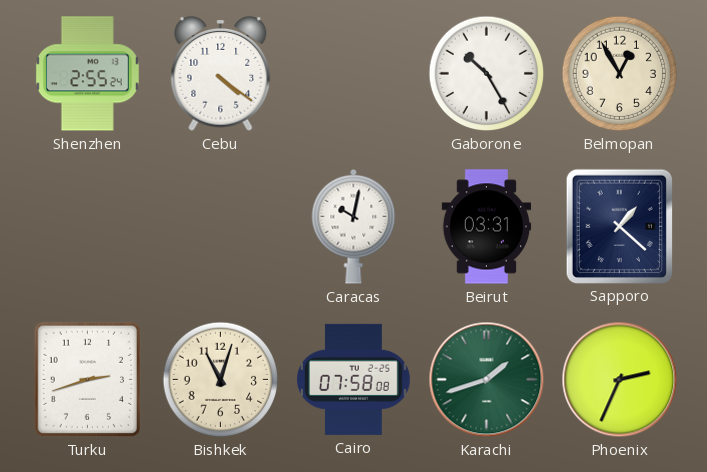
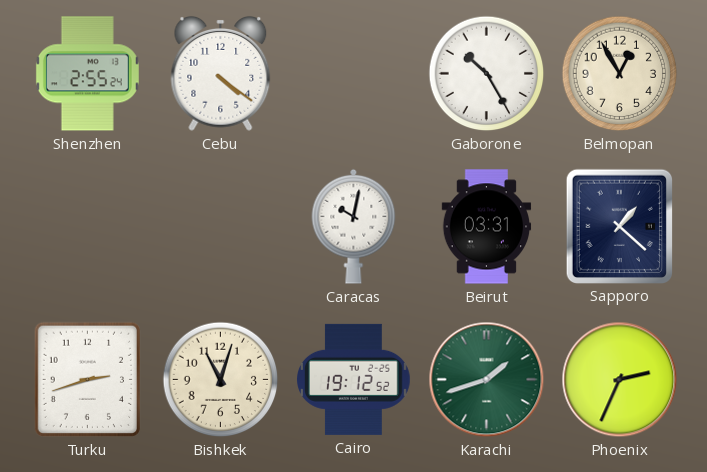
Cairo: 07:58 -> 19:12
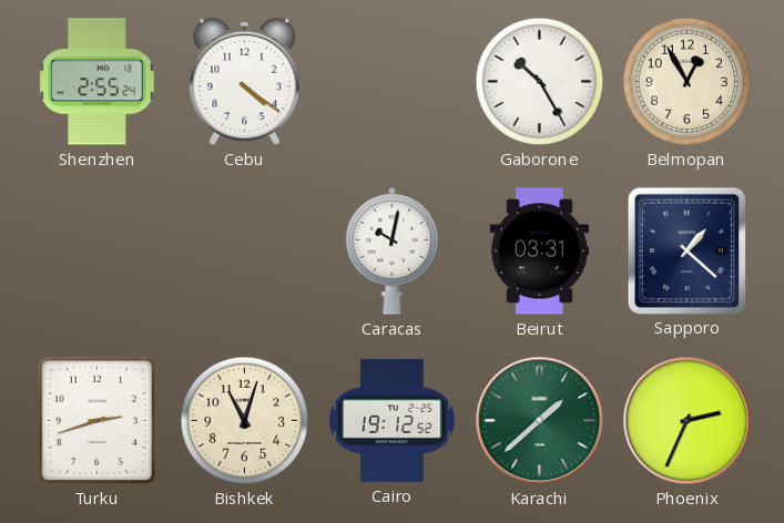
Karachi: 1:42 -> 1:38
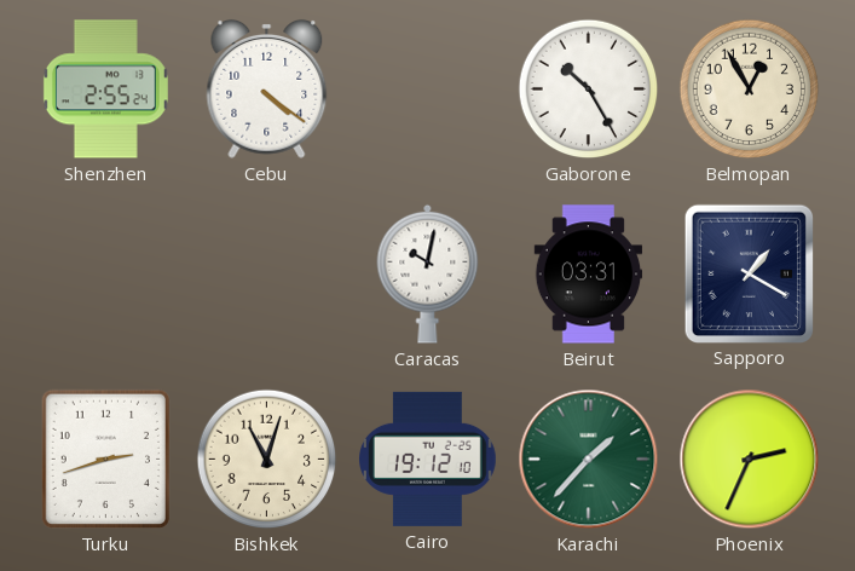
Sapporo: 1:22 -> 1:20
Cairo: 19:12:52 -> 19:12:10
Karachi: 1:38 -> 1:37
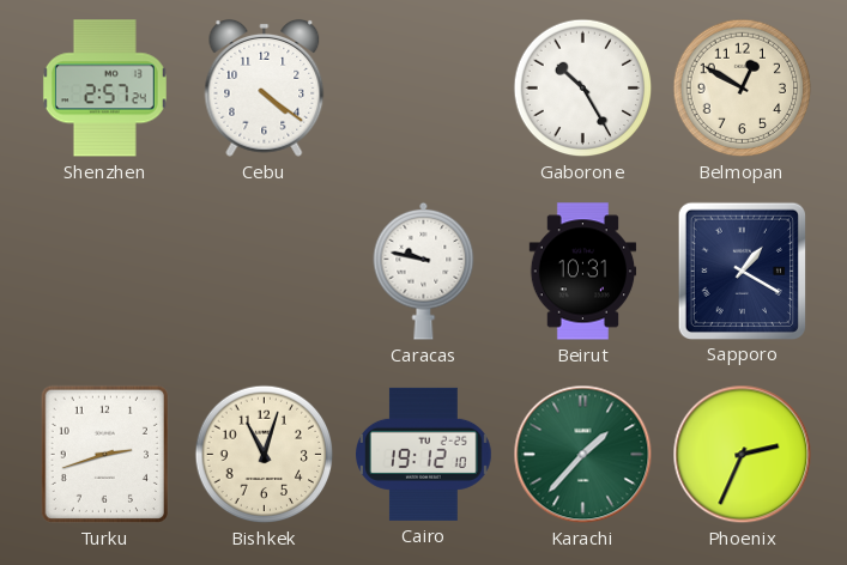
Shenzhen: 2:55 -> 2:57
Belmopan: 12:55 -> 12:50
Caracas: 10:02 -> 9:47
Beirut: 03:31 -> 10:31
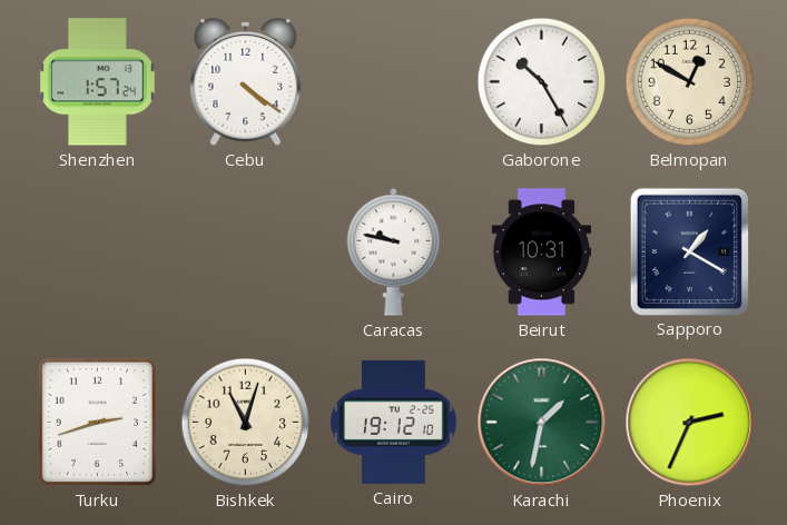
Shenzhen: 2:57 -> 1:57
Karachi: 1:37 -> 1:32
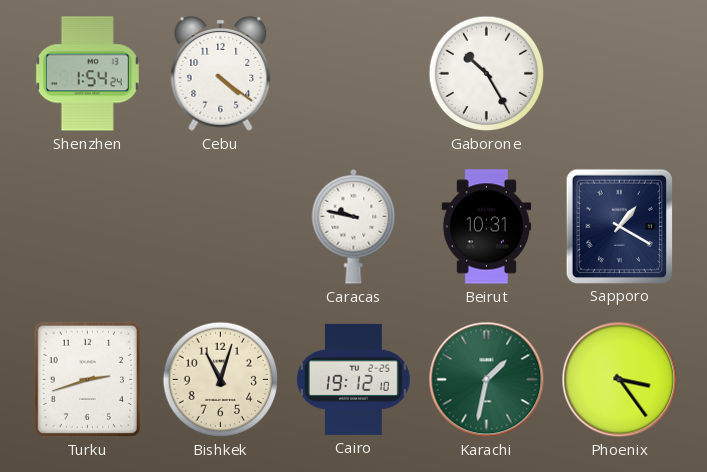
Shenzhen: 1:57 -> 1:54
Belmopan: 12:50 -> none
Phoenix: 2:34 -> 3:24
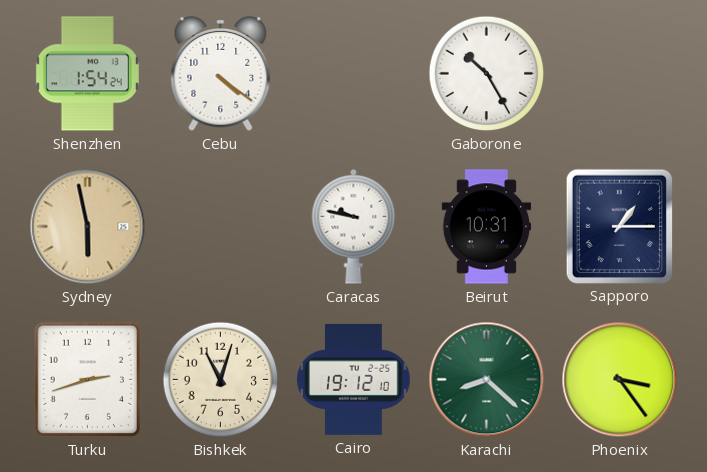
Sydney: none -> 5:58
Sapporo: 1:20 -> 1:15
Karachi: 1:32 -> 8:22
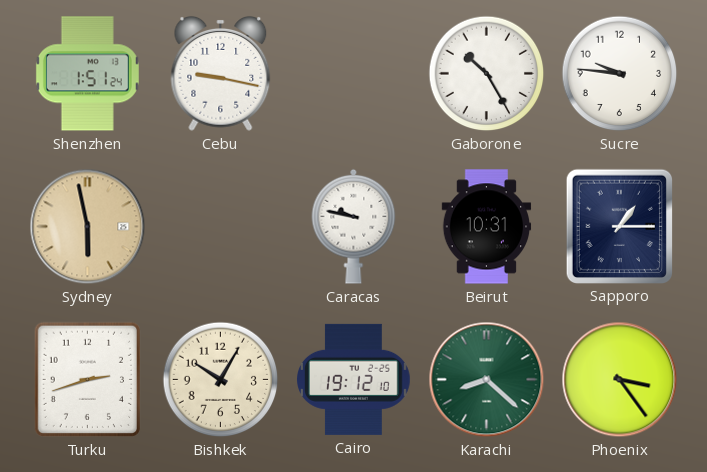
Shenzhen: 1:54 -> 1:51
Cebu: 4:21 -> 9:17
Sucre: none -> 9:46
Bishkek: 11:03 -> 10:05
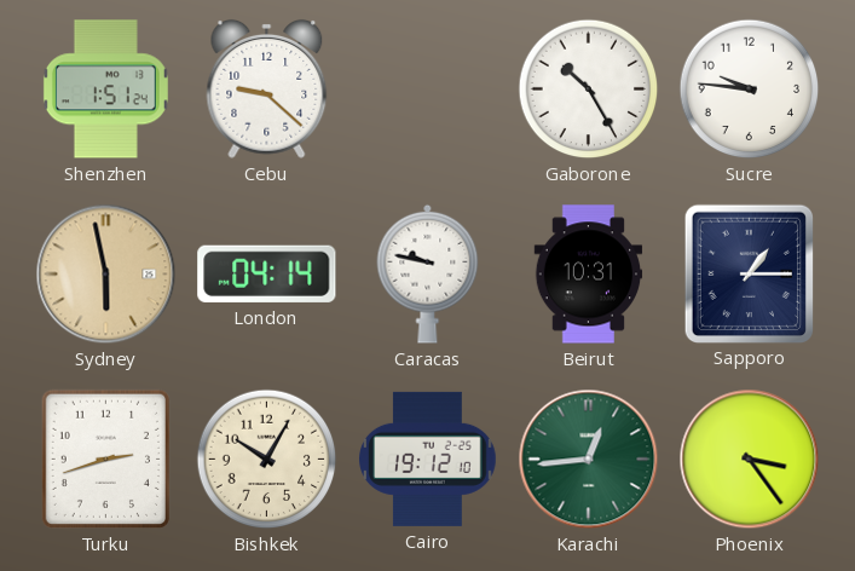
Cebu: 9:17 -> 9:22
London: none -> 04:14
Karachi: 8:22 -> 12:44
